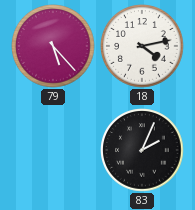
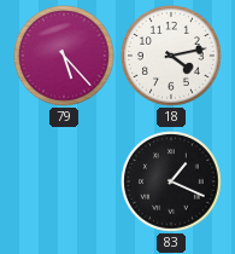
83: 2:04 -> 1:19
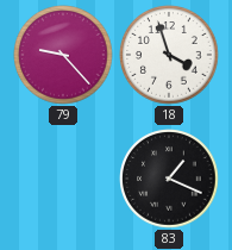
79: 5:23 -> 9:23
18: 4:13 -> 3:57
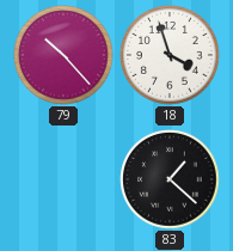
79: 9:23 -> 10:23
83: 1:19 -> 1:22
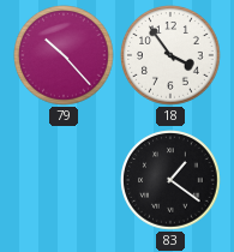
18: 3:57 -> 3:54
83: 1:22 -> 1:21
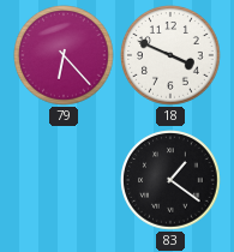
79: 10:23 -> 6:23
18: 3:54 -> 3:49
